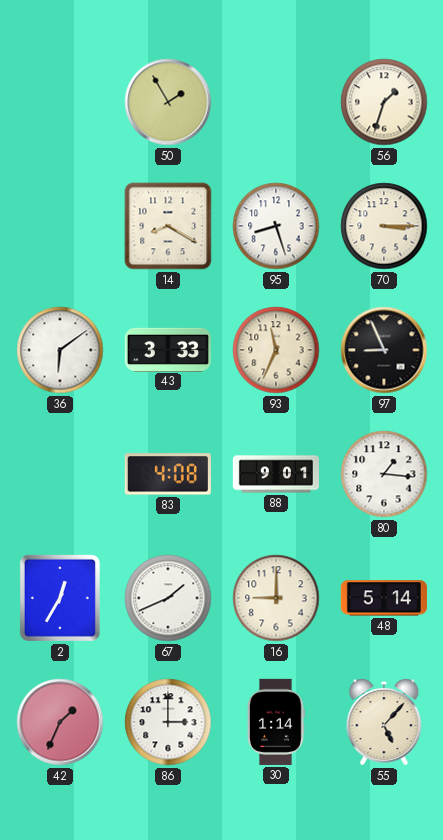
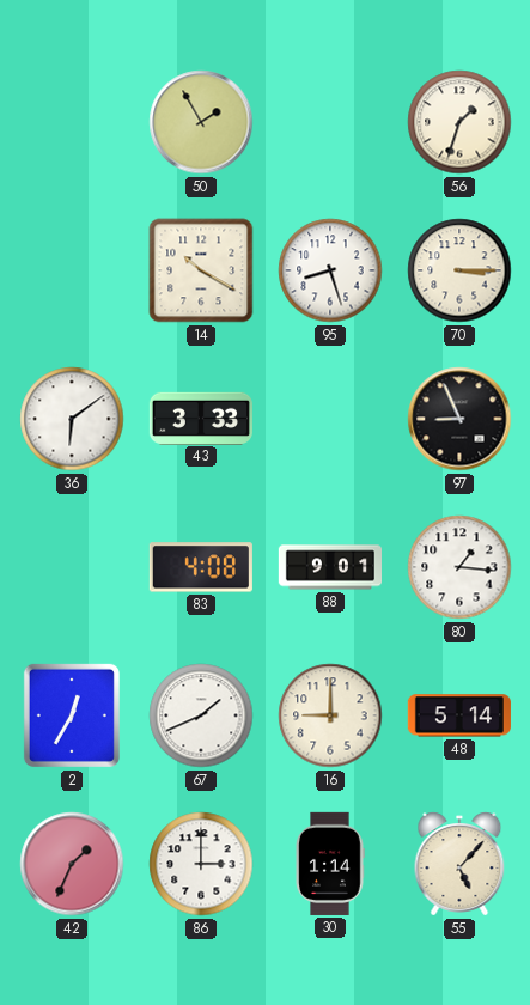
14: 8:20 -> 10:20
93: 11:34 -> none
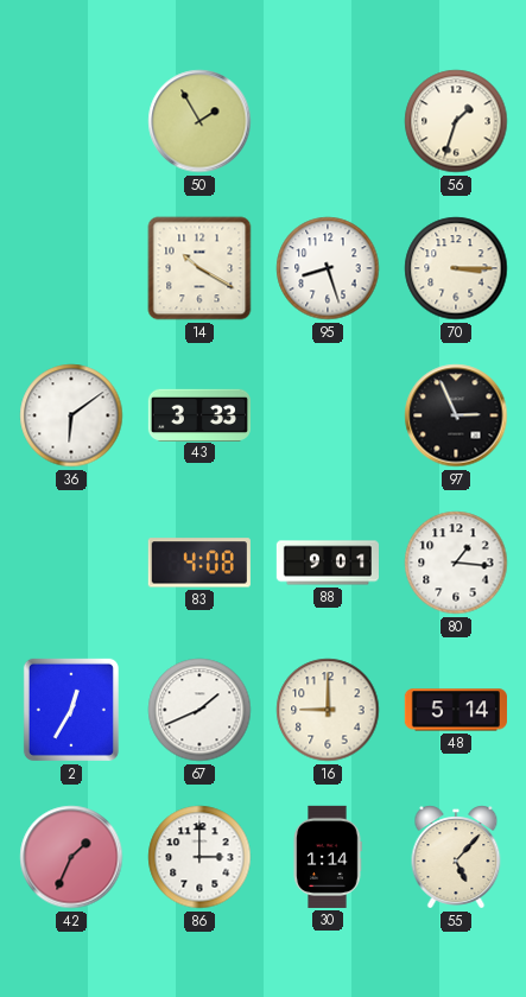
97: 8:56 -> 2:56
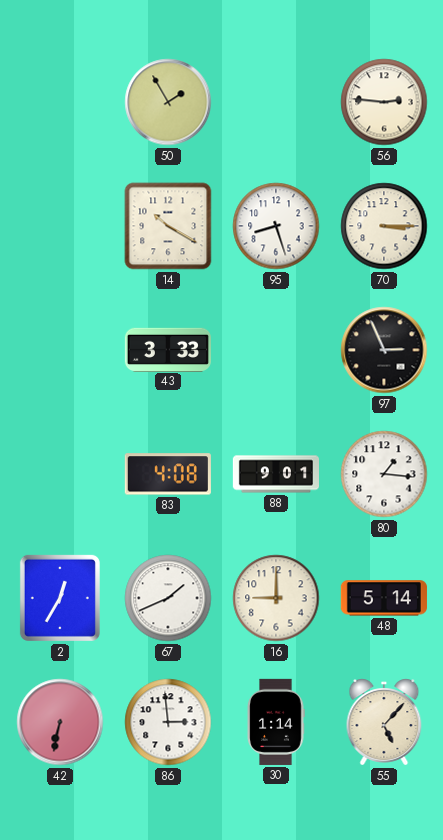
56: 1:33 -> 2:46
36: 6:09 -> none
42: 1:34 -> 6:32
86: 3:00 -> 2:59
